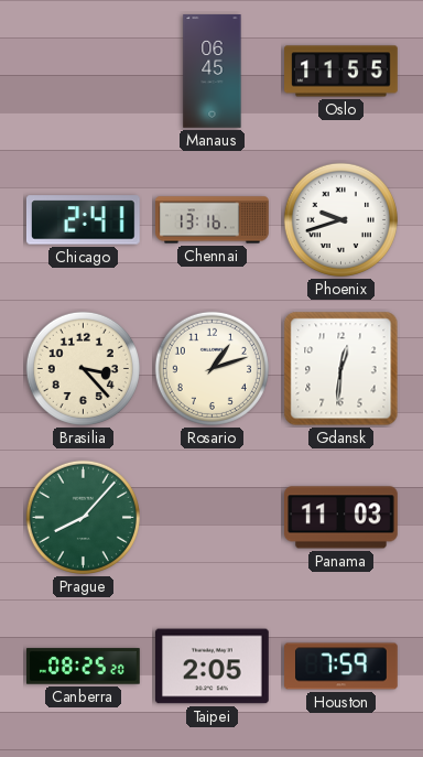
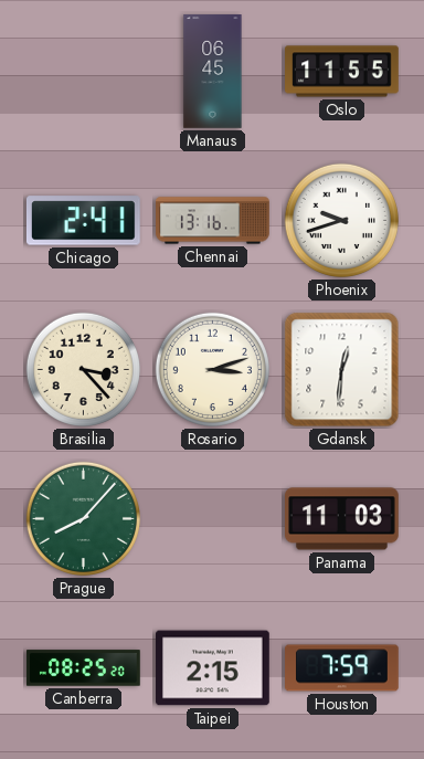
Rosario: 1:12 -> 3:12
Taipei: 2:05 -> 2:15
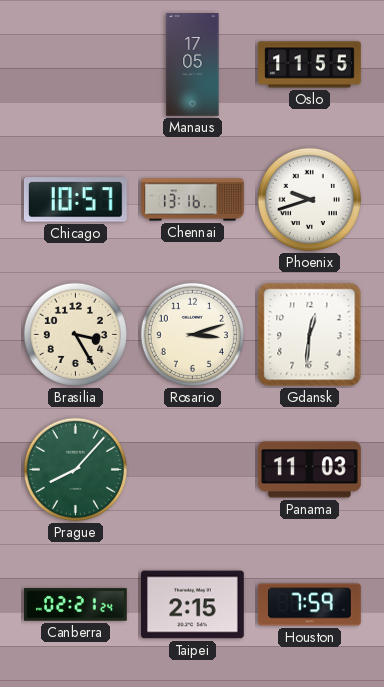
Manaus: 06:45 -> 17:05
Chicago: 2:41 -> 10:57
Brasilia: 3:23 -> 3:25
Canberra: 08:25 -> 02:21
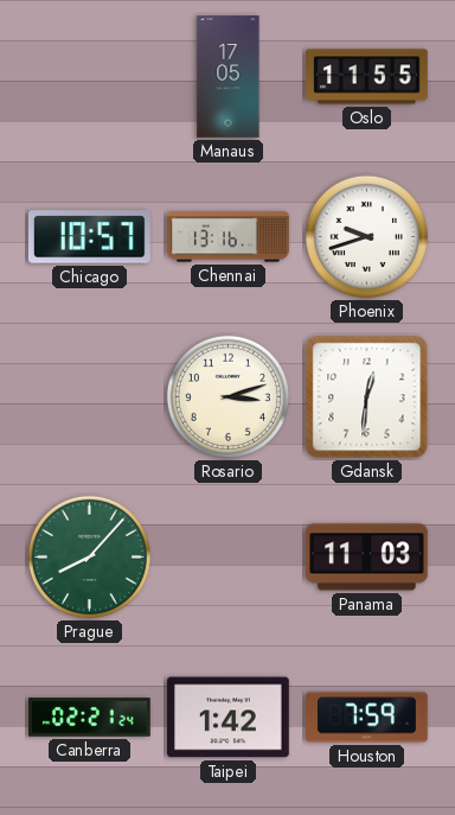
Brasilia: 3:25 -> none
Taipei: 2:15 -> 1:42
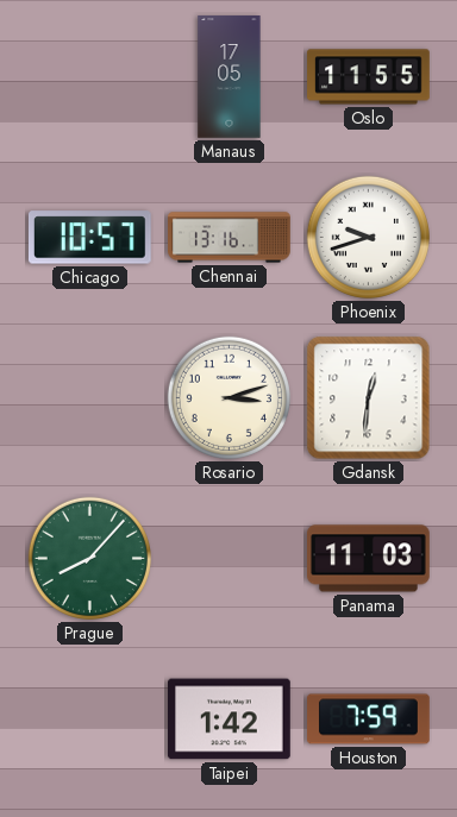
Canberra: 02:21 -> none
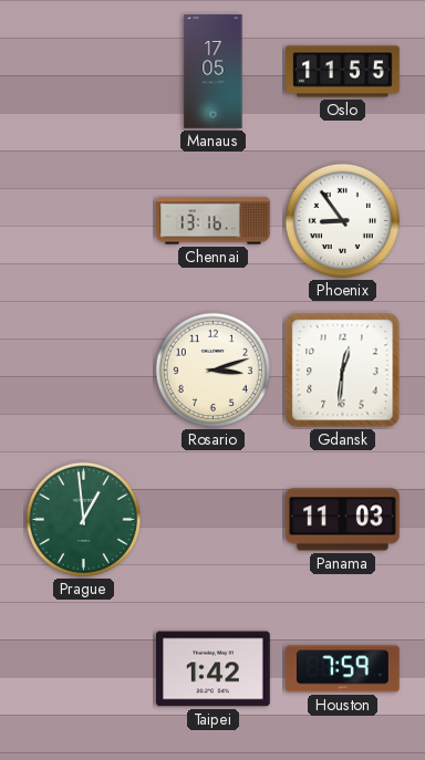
Chicago: 10:57 -> none
Phoenix: 9:42 -> 8:54
Prague: 8:07 -> 12:59
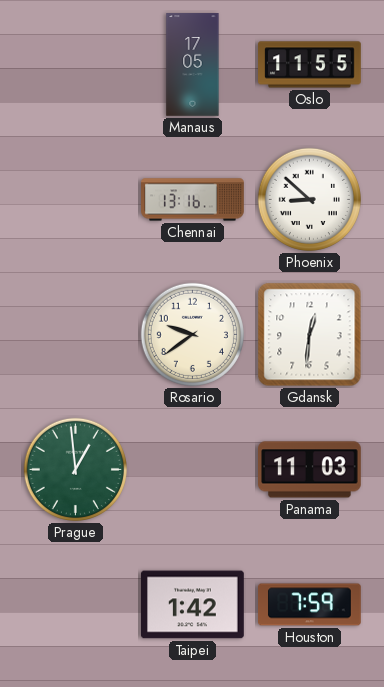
Phoenix: 8:54 -> 8:52
Rosario: 3:12 -> 9:39
